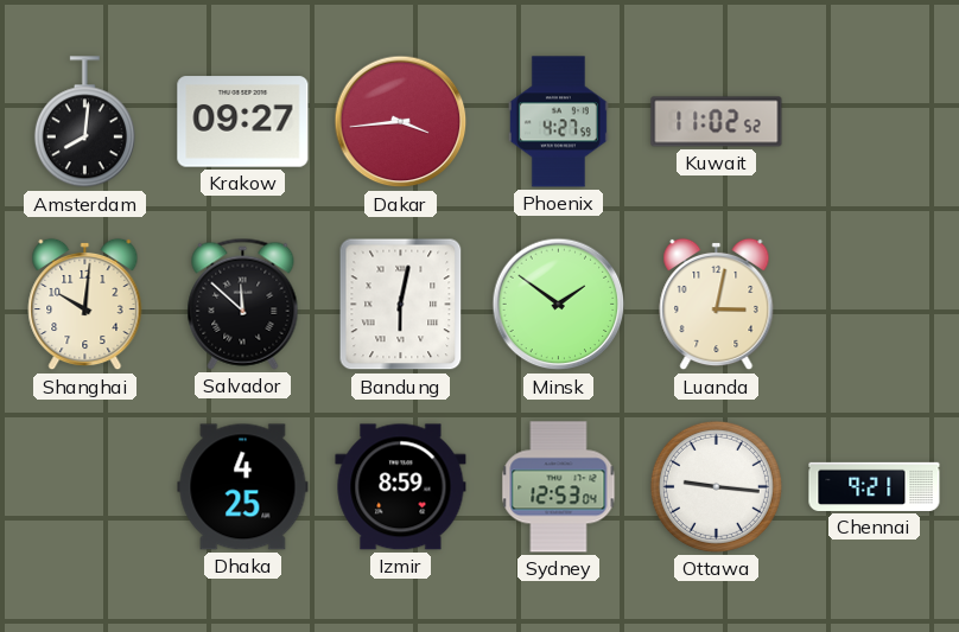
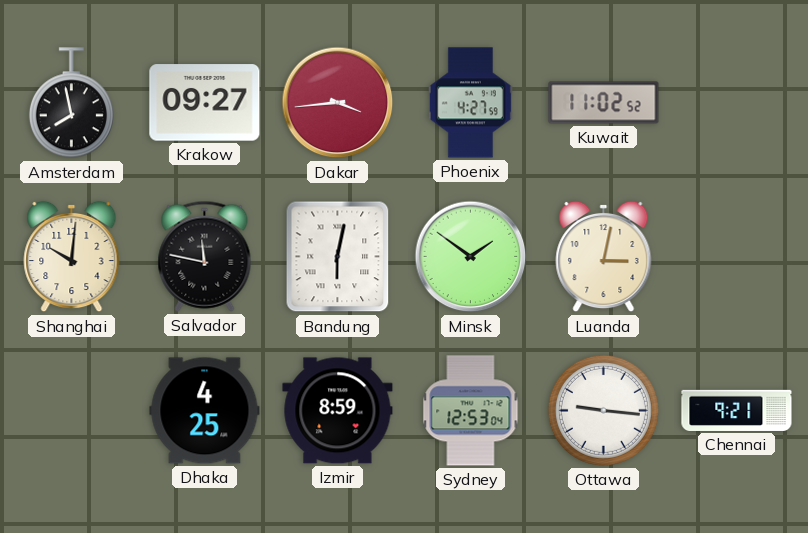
Amsterdam: 8:01 -> 7:58
Salvador: 11:52 -> 11:47
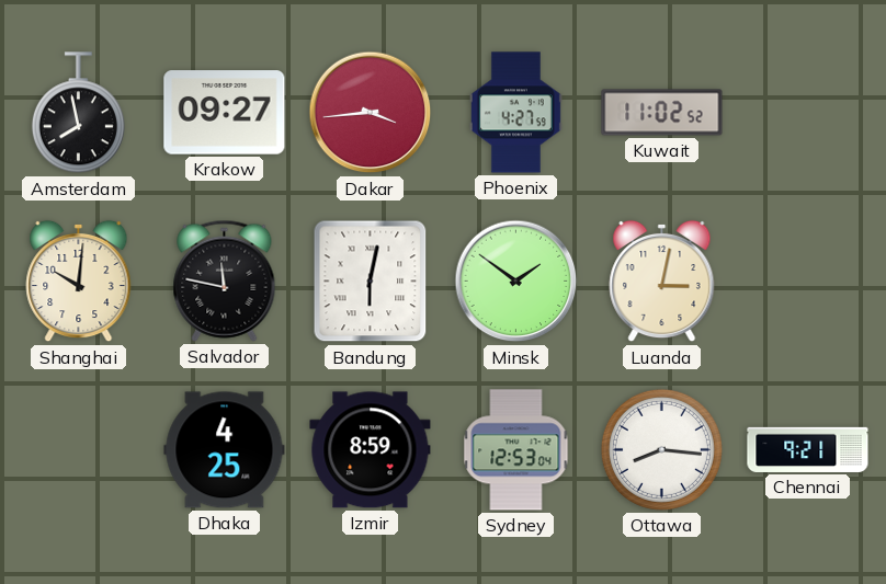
Ottawa: 9:16 -> 8:16
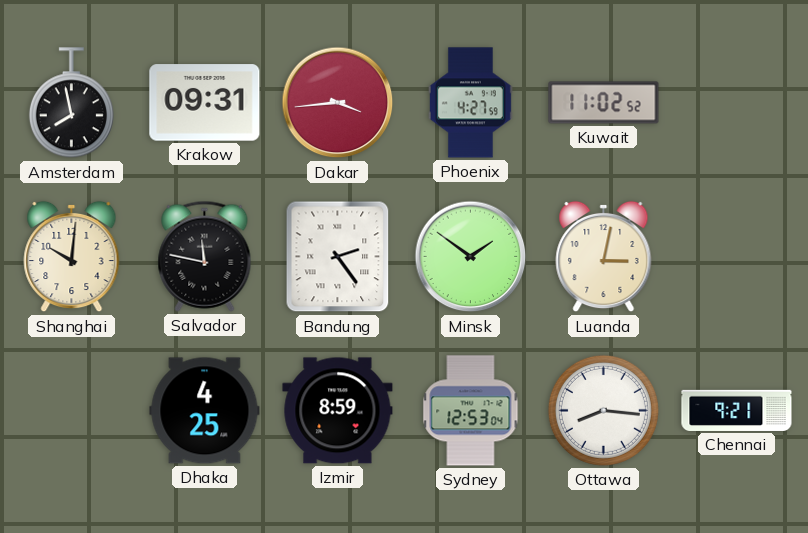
Krakow: 09:27 -> 09:31
Bandung: 6:02 -> 2:24
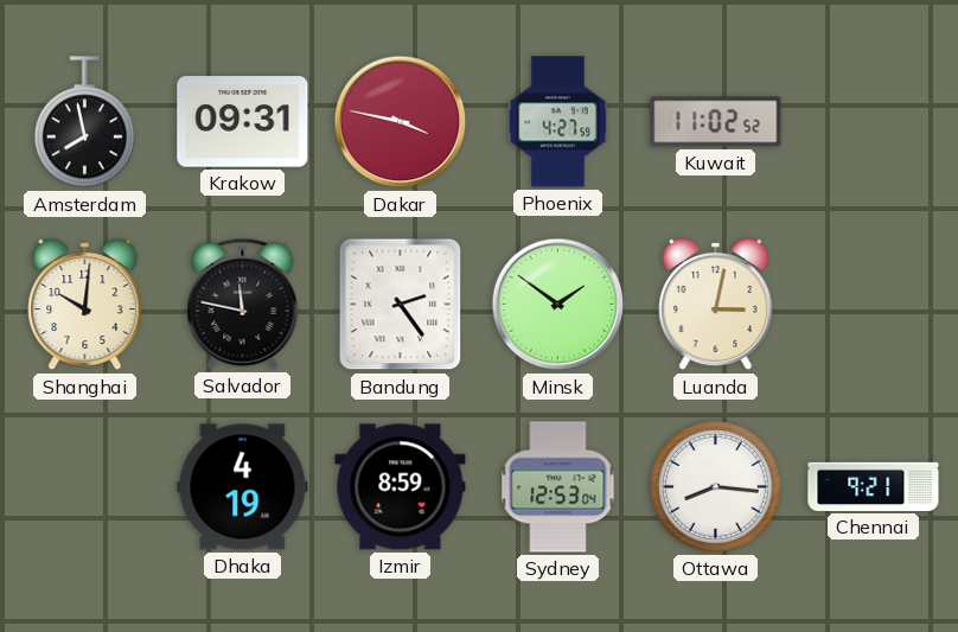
Dakar: 3:44 -> 3:47
Dhaka: 4:25 -> 4:19
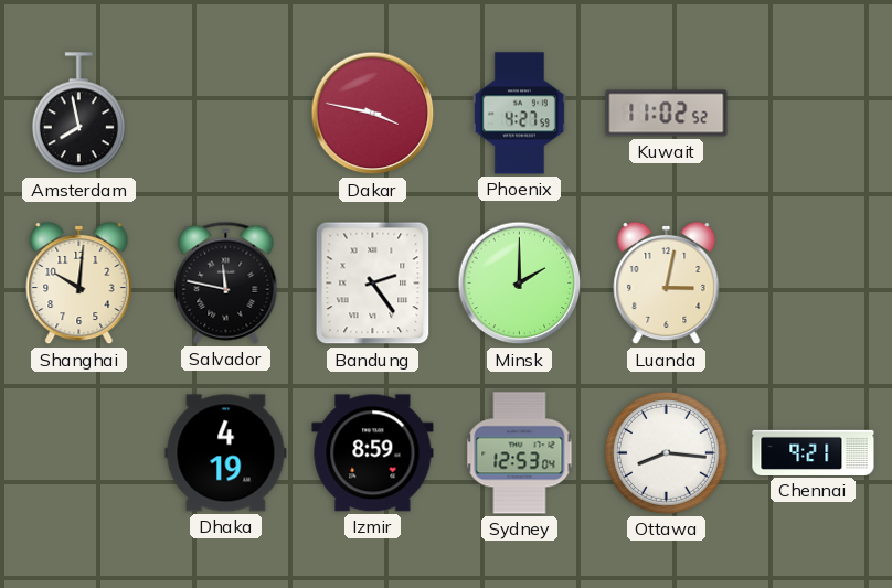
Krakow: 09:31 -> none
Minsk: 1:51 -> 2:00
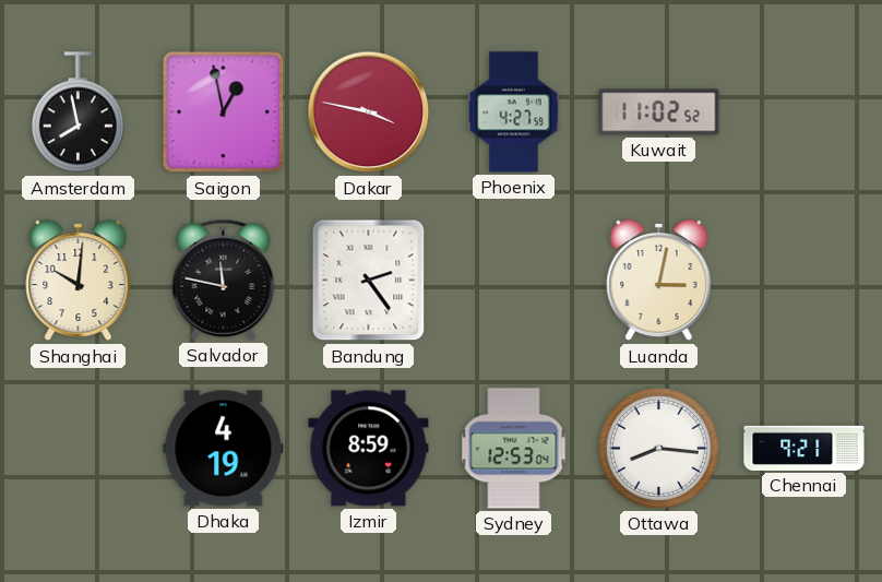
Saigon: none -> 12:58
Minsk: 2:00 -> none
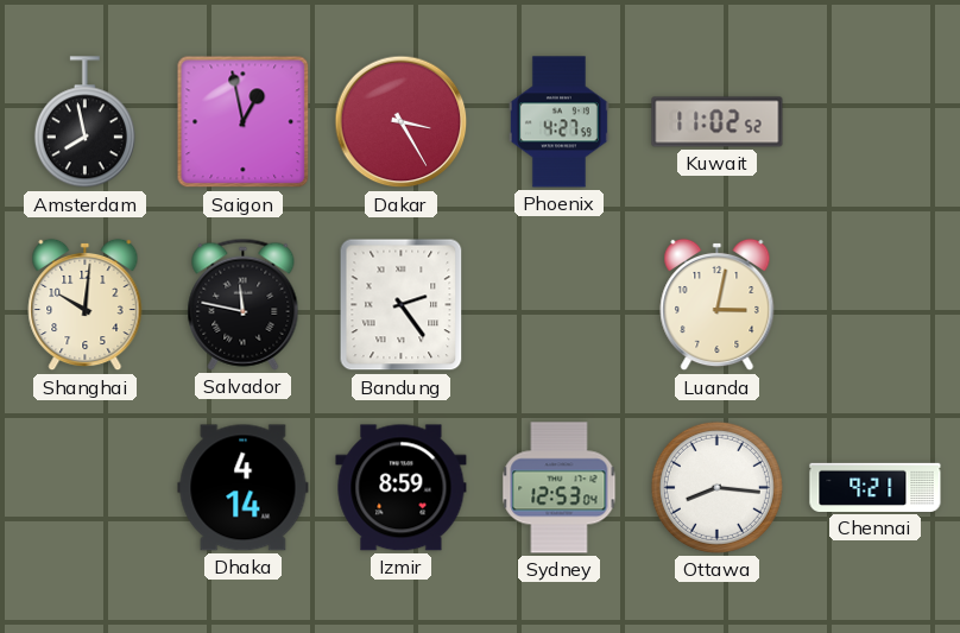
Dakar: 3:47 -> 3:25
Dhaka: 4:19 -> 4:14
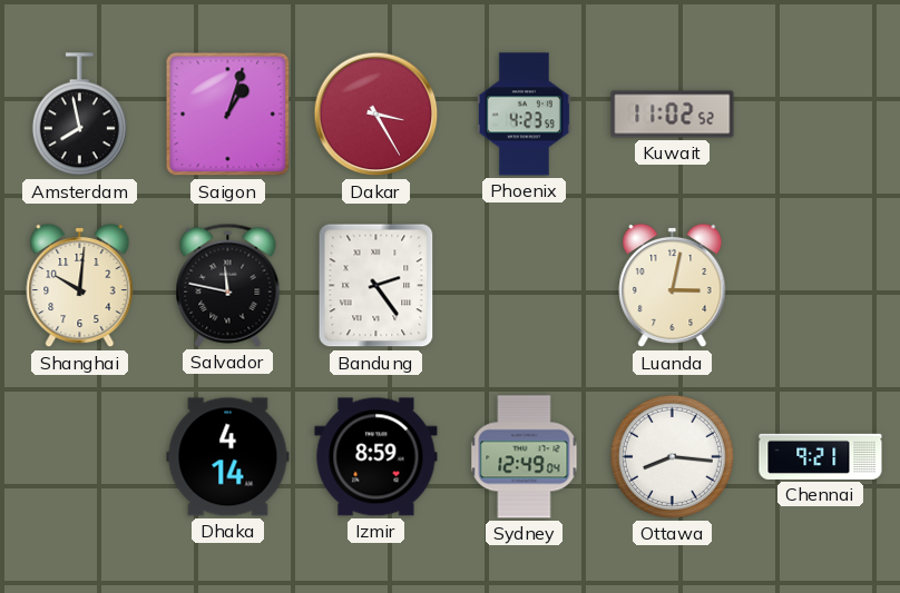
Saigon: 12:58 -> 1:03
Phoenix: 4:27 -> 4:23
Sydney: 12:53 -> 12:49
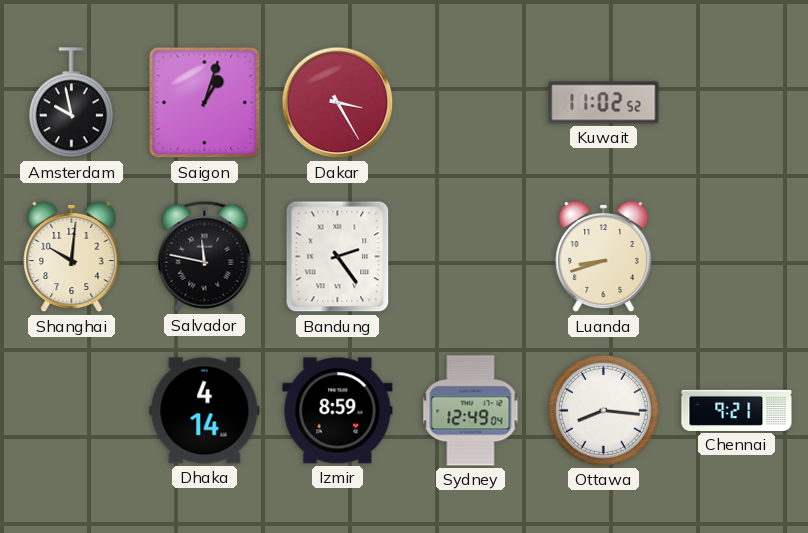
Amsterdam: 7:58 -> 9:58
Phoenix: 4:23 -> none
Luanda: 3:02 -> 8:42
